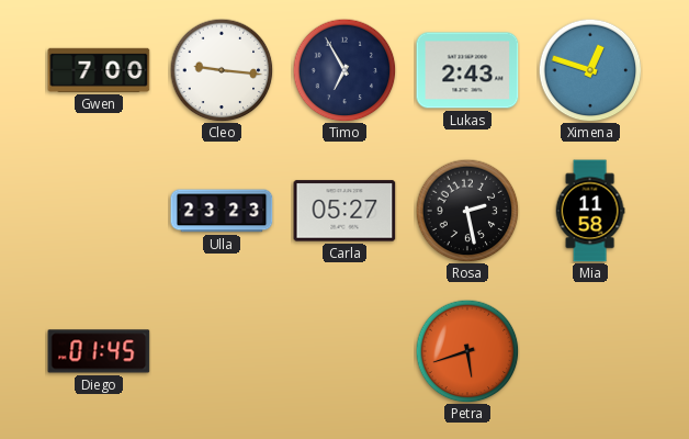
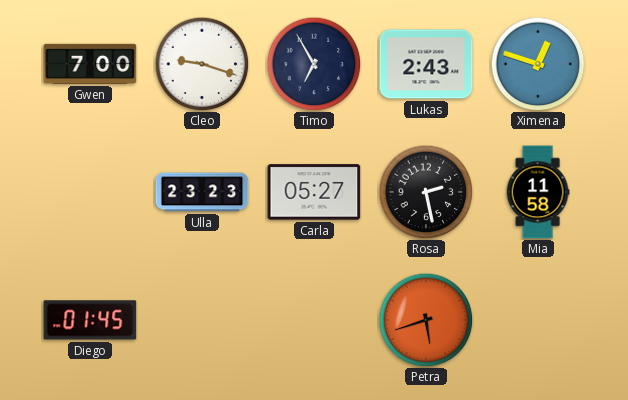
Cleo: 9:16 -> 9:18
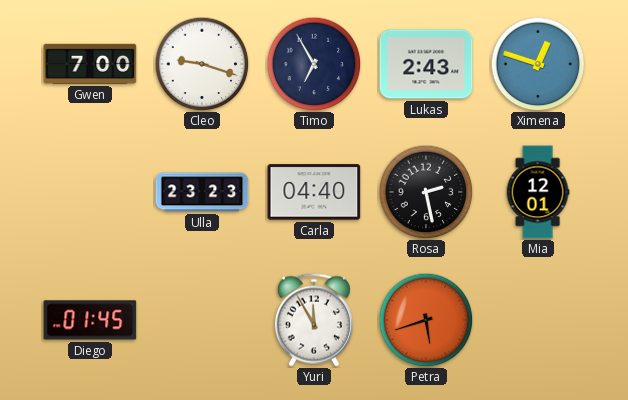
Carla: 05:27 -> 04:40
Mia: 11:58 -> 12:01
Yuri: none -> 11:55
